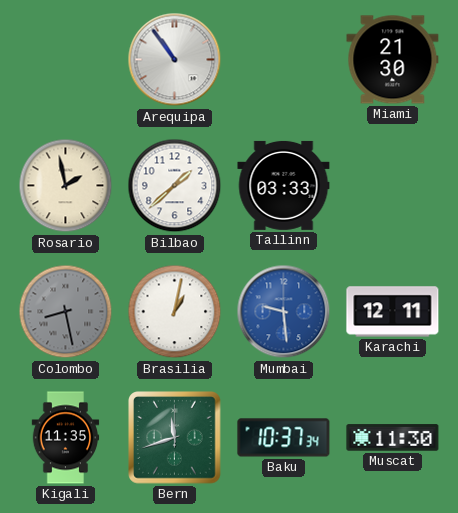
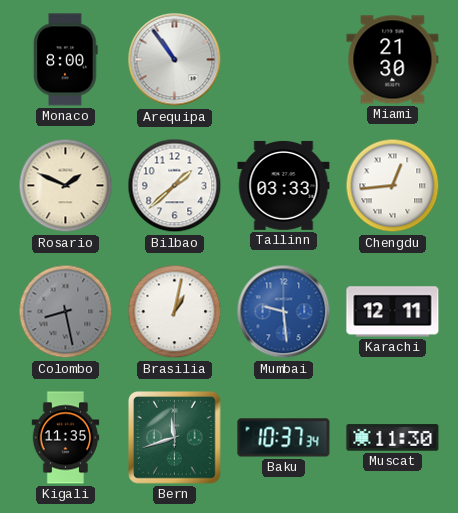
Monaco: none -> 8:00
Rosario: 1:58 -> 1:49
Chengdu: none -> 12:44
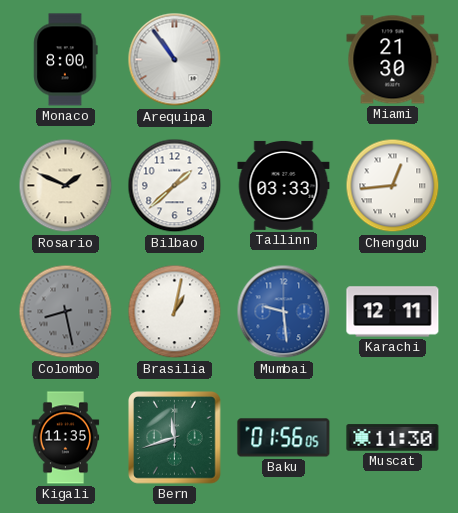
Baku: 10:37 -> 01:56
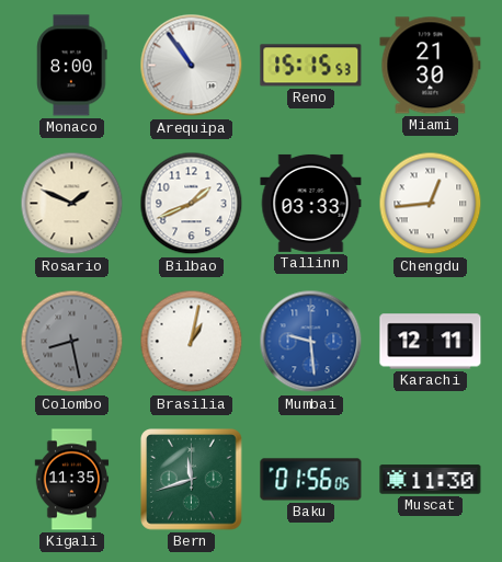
Reno: none -> 15:15
Bilbao: 1:38 -> 1:41
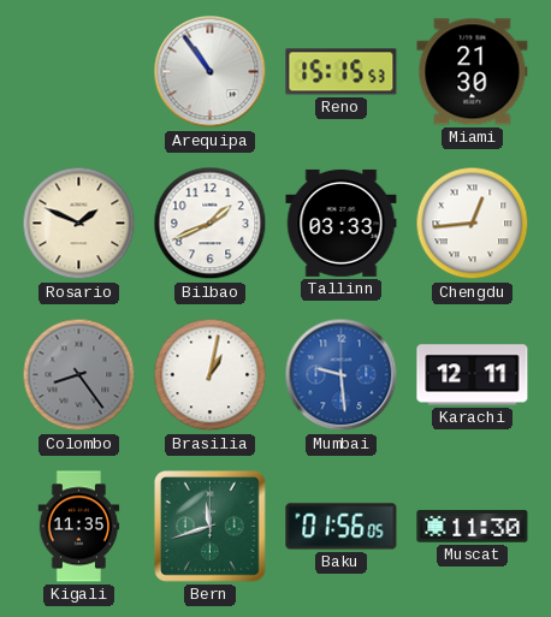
Monaco: 8:00 -> none
Colombo: 8:28 -> 8:24
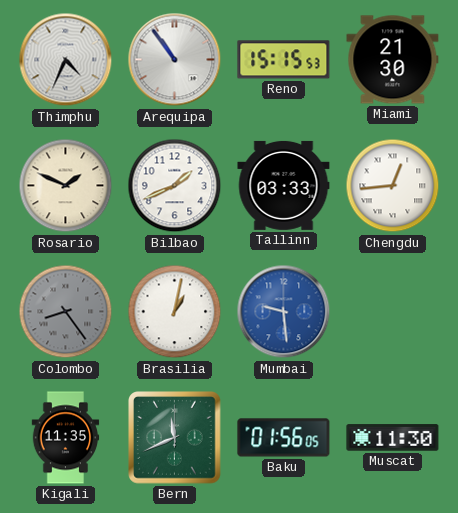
Thimphu: none -> 4:34
Karachi: 12:11 -> none
Bern: 11:42 -> 11:41
